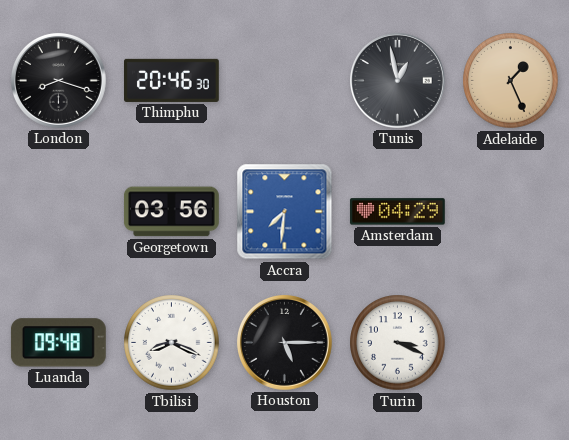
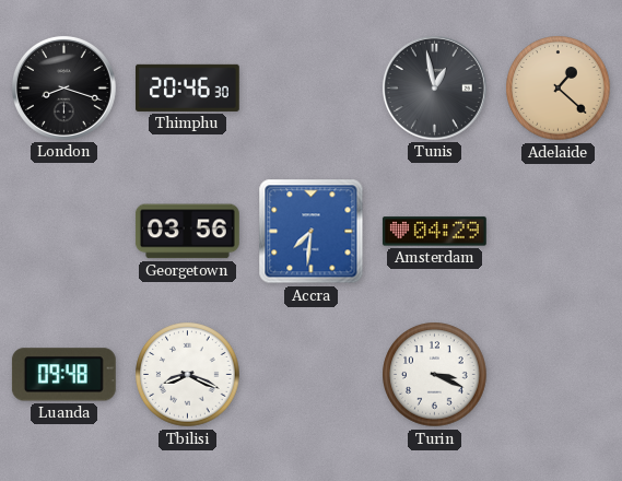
Adelaide: 1:26 -> 1:22
Houston: 5:15 -> none
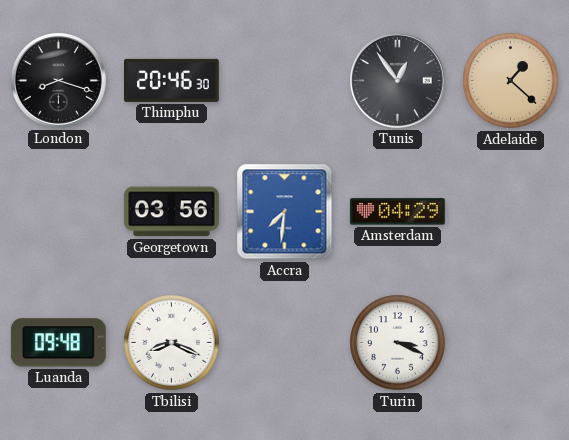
Tunis: 12:58 -> 12:54
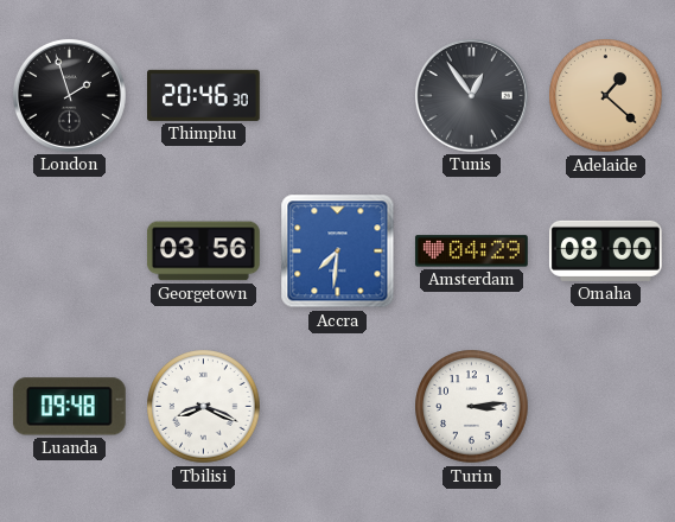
London: 8:18 -> 1:57
Omaha: none -> 08:00
Turin: 3:19 -> 3:14
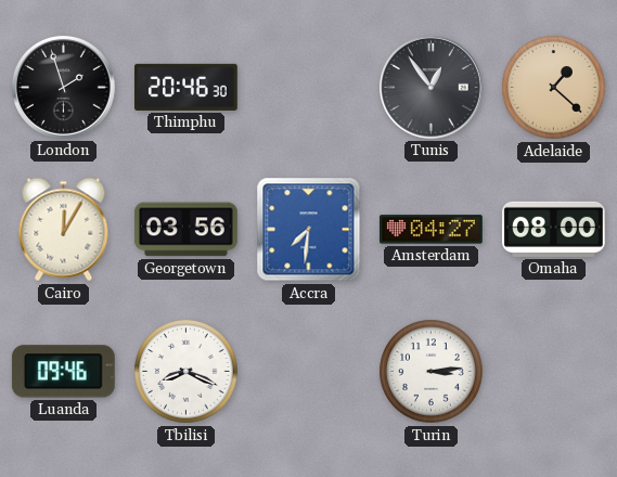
Cairo: none -> 12:05
Amsterdam: 04:29 -> 04:27
Luanda: 09:48 -> 09:46
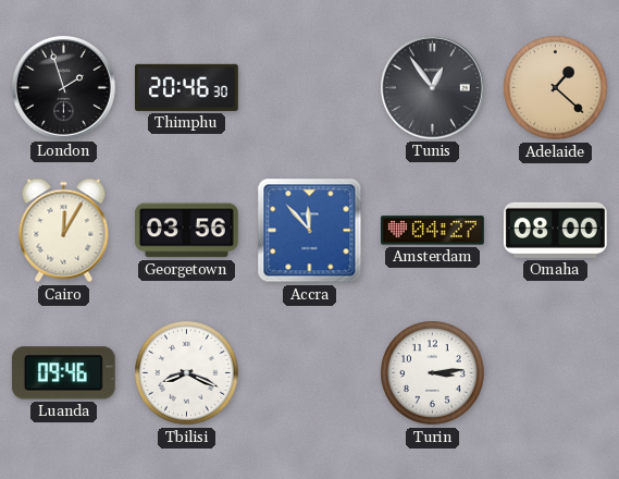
Accra: 7:31 -> 11:53
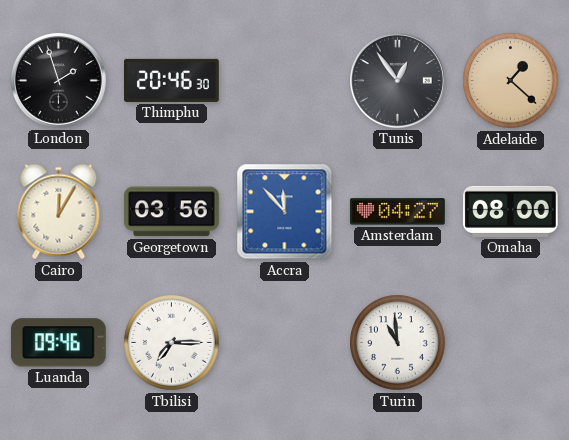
Tbilisi: 8:19 -> 7:15
Turin: 3:14 -> 10:59
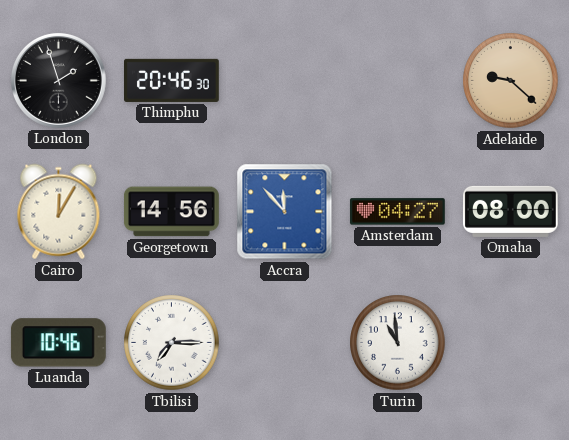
Tunis: 12:54 -> none
Adelaide: 1:22 -> 9:22
Georgetown: 03:56 -> 14:56
Luanda: 09:46 -> 10:46
